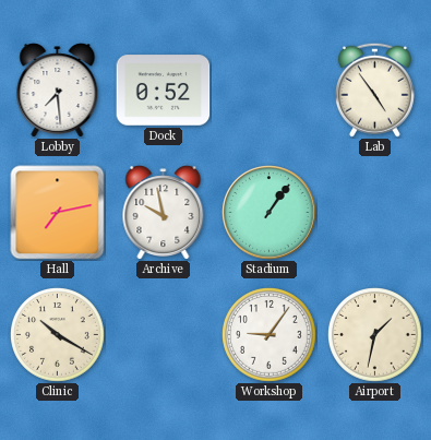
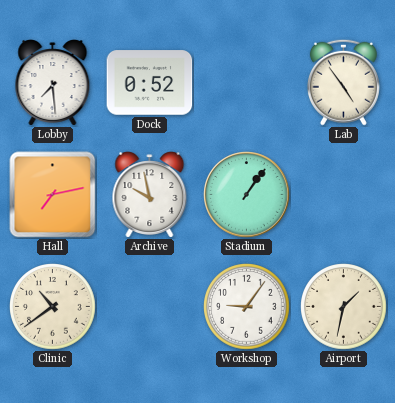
Clinic: 10:20 -> 10:39
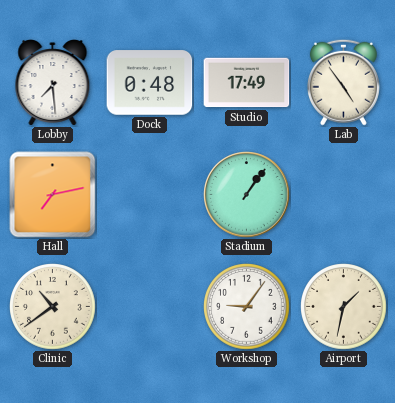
Dock: 0:52 -> 0:48
Studio: none -> 17:49
Archive: 9:58 -> none
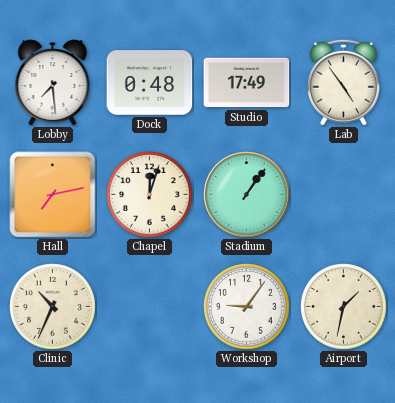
Chapel: none -> 12:03
Clinic: 10:39 -> 10:34
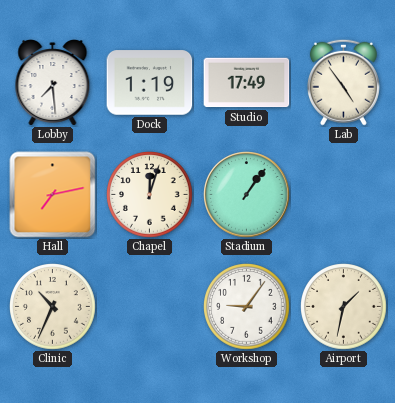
Dock: 0:48 -> 1:19
